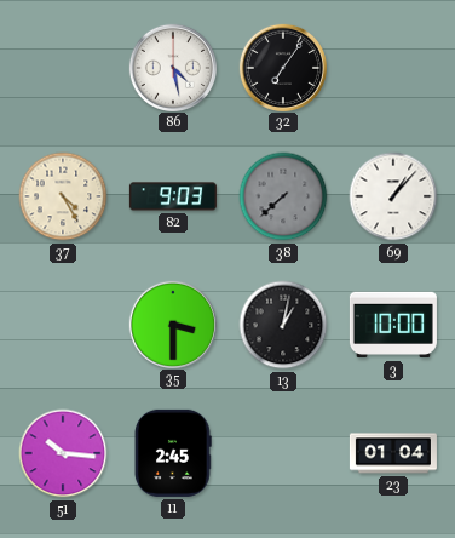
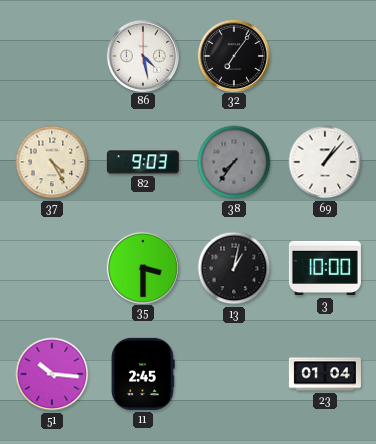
38: 7:38 -> 7:36
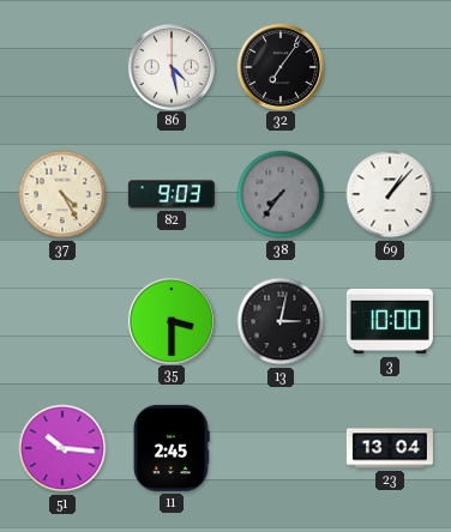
13: 1:02 -> 3:02
23: 01:04 -> 13:04
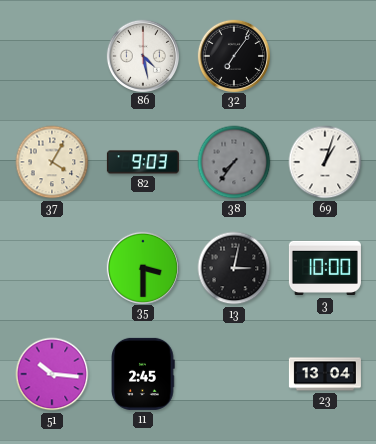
37: 4:25 -> 4:05
69: 1:07 -> 1:03
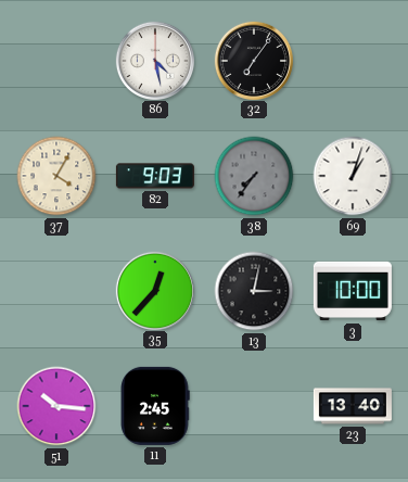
35: 3:30 -> 12:37
23: 13:04 -> 13:40
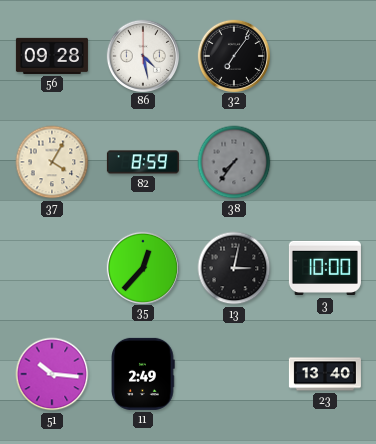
56: none -> 09:28
82: 9:03 -> 8:59
69: 1:03 -> none
11: 2:45 -> 2:49
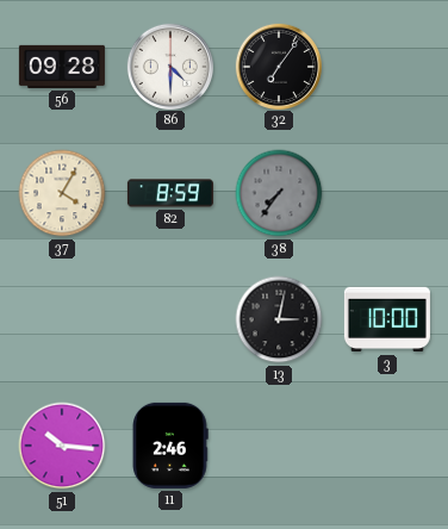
86: 4:28 -> 4:30
35: 12:37 -> none
11: 2:49 -> 2:46
23: 13:40 -> none
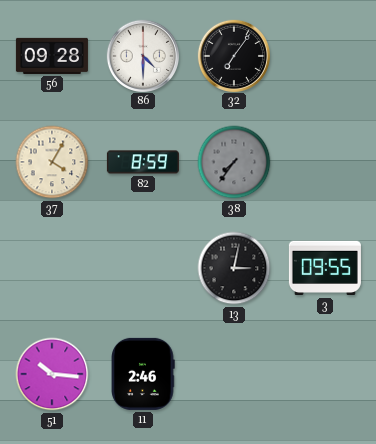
3: 10:00 -> 09:55
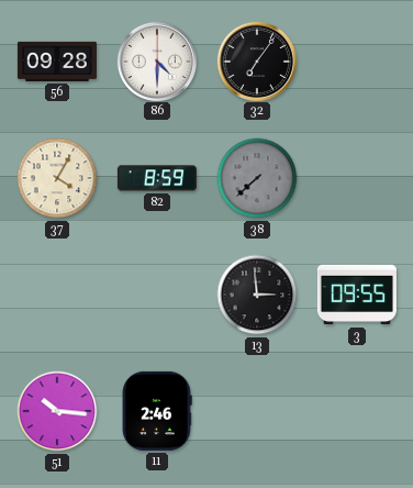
38: 7:36 -> 7:38
13: 3:02 -> 2:59
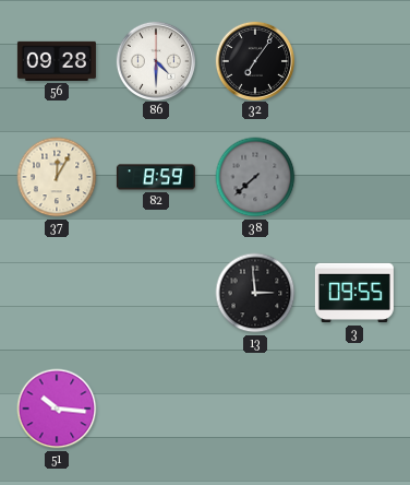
37: 4:05 -> 12:05
11: 2:46 -> none
